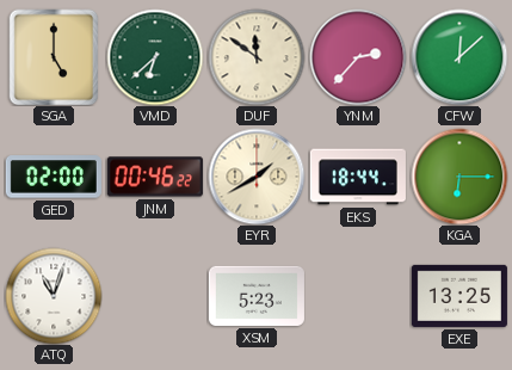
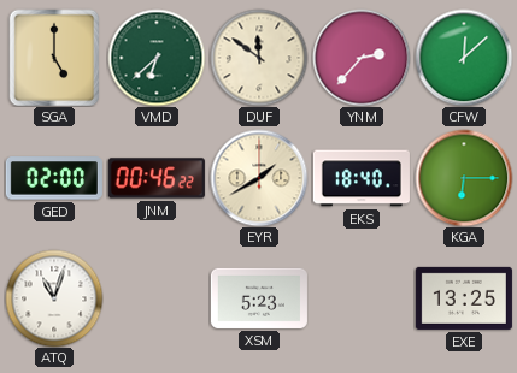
EKS: 18:44 -> 18:40
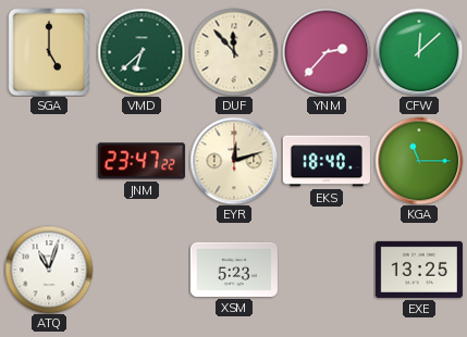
DUF: 11:51 -> 11:53
GED: 02:00 -> none
JNM: 00:46 -> 23:47
EYR: 1:40 -> 12:12
KGA: 6:15 -> 11:15
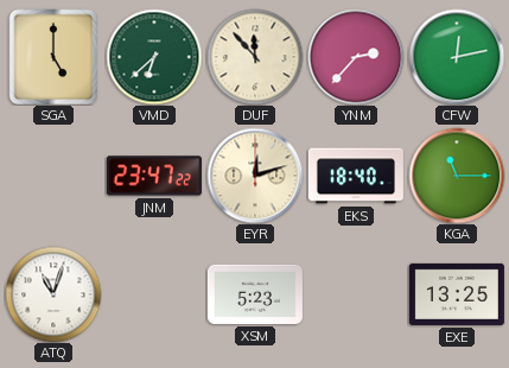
CFW: 12:08 -> 12:13
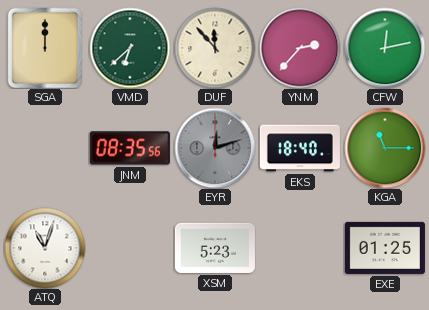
SGA: 5:00 -> 12:00
JNM: 23:47 -> 08:35
EYR dial: cream -> grey
EXE: 13:25 -> 01:25
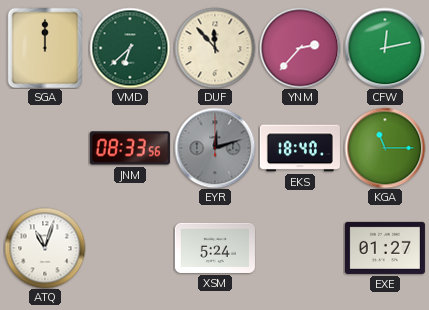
JNM: 08:35 -> 08:33
XSM: 5:23 -> 5:24
EXE: 01:25 -> 01:27
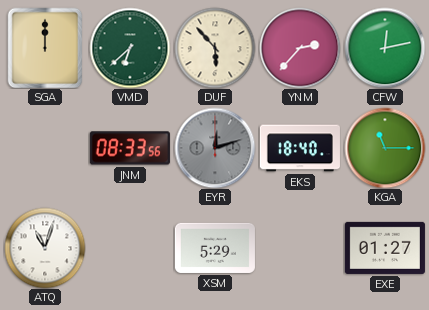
DUF: 11:53 -> 5:53
XSM: 5:24 -> 5:29
